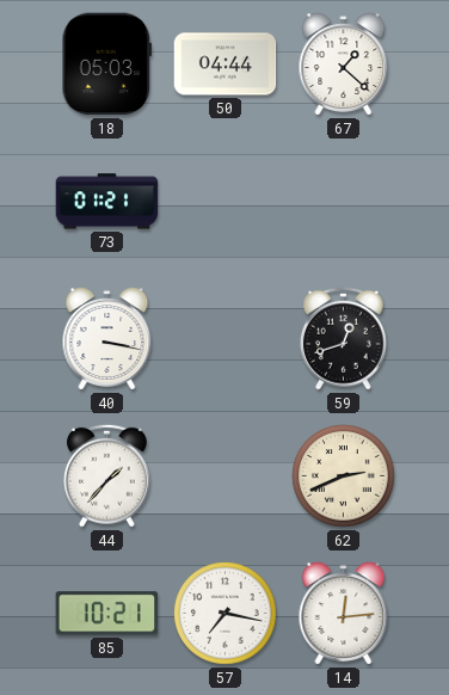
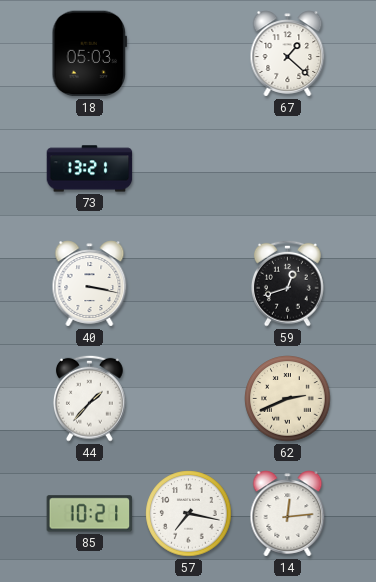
50: 04:44 -> none
73: 01:21 -> 13:21
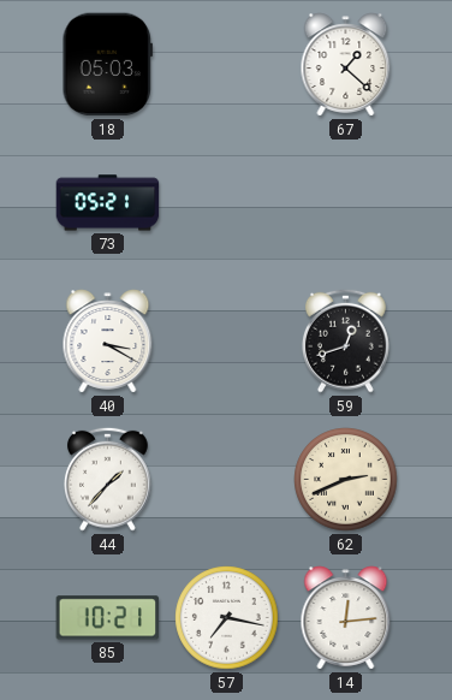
73: 13:21 -> 05:21
40: 3:17 -> 3:20
